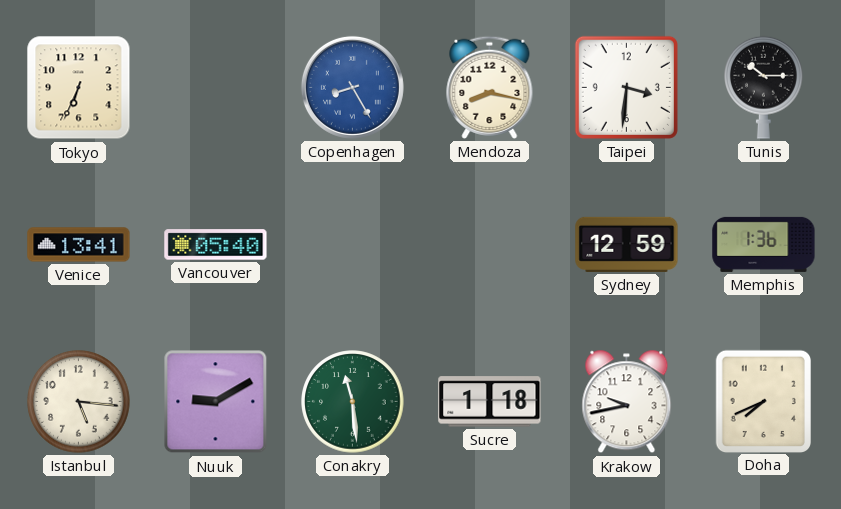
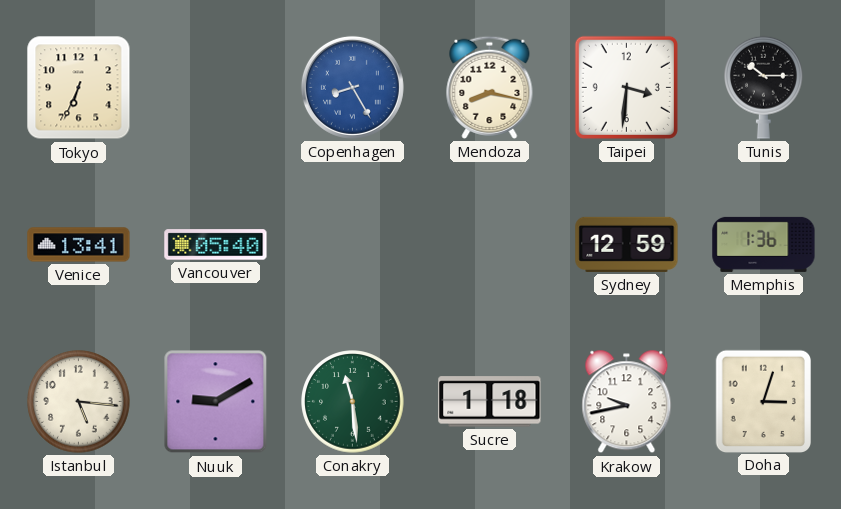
Doha: 7:41 -> 3:03
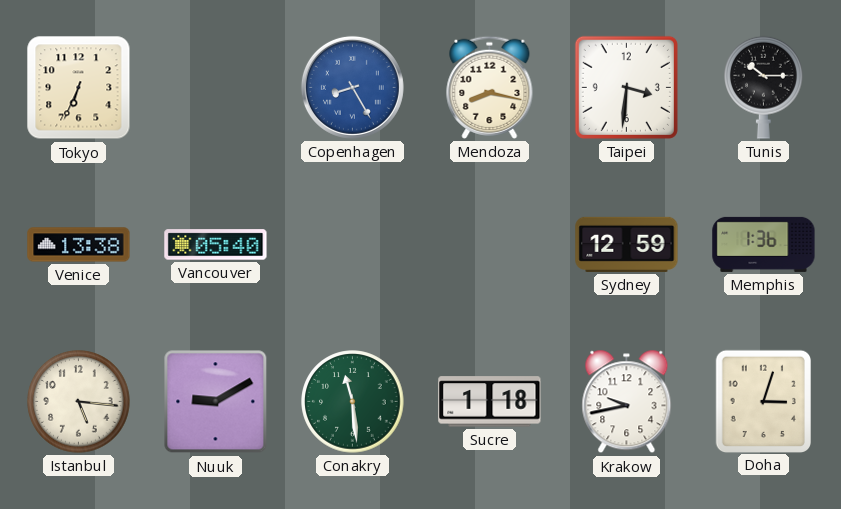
Venice: 13:41 -> 13:38
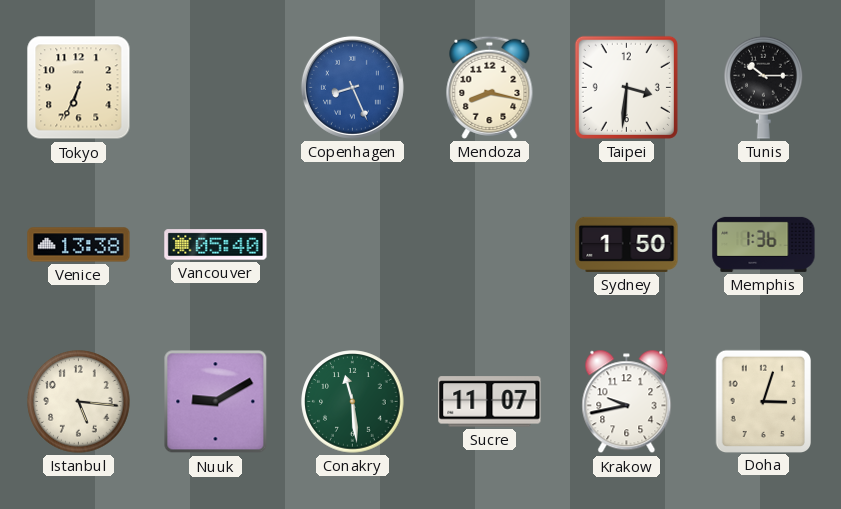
Copenhagen: 8:25 -> 8:26
Sydney: 12:59 -> 1:50
Sucre: 1:18 -> 11:07
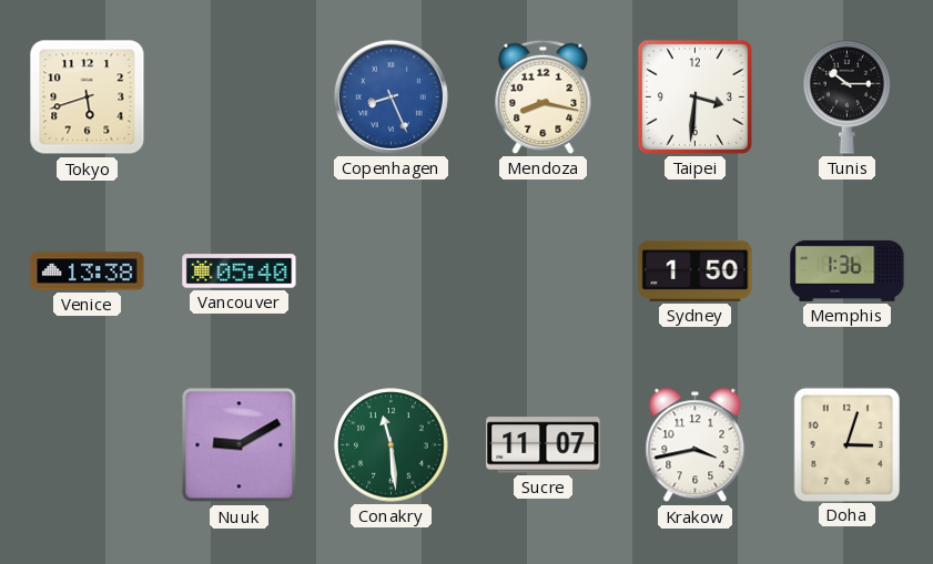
Tokyo: 6:34 -> 5:42
Istanbul: 5:16 -> none
Krakow: 9:43 -> 3:43
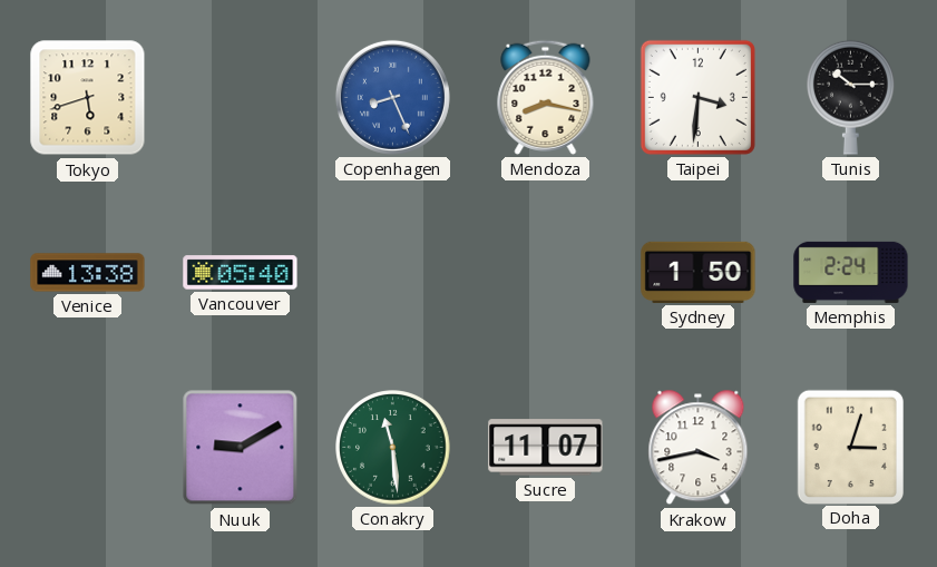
Memphis: 1:36 -> 2:24
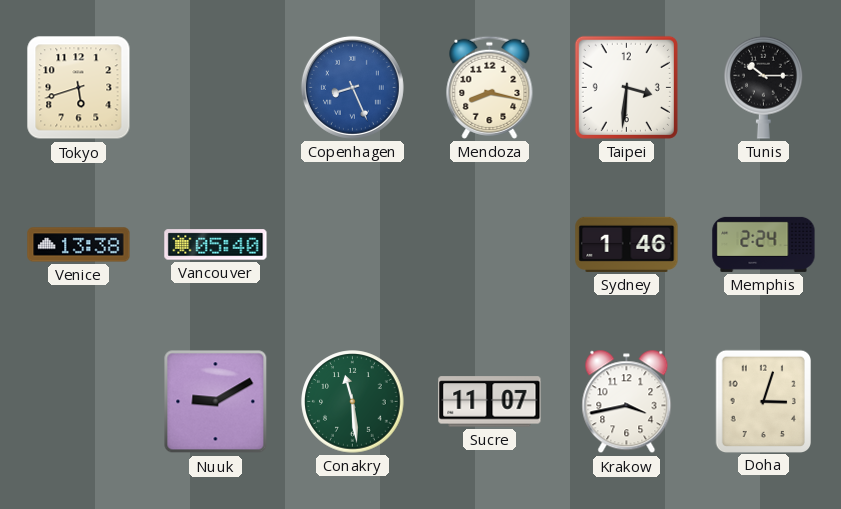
Sydney: 1:50 -> 1:46
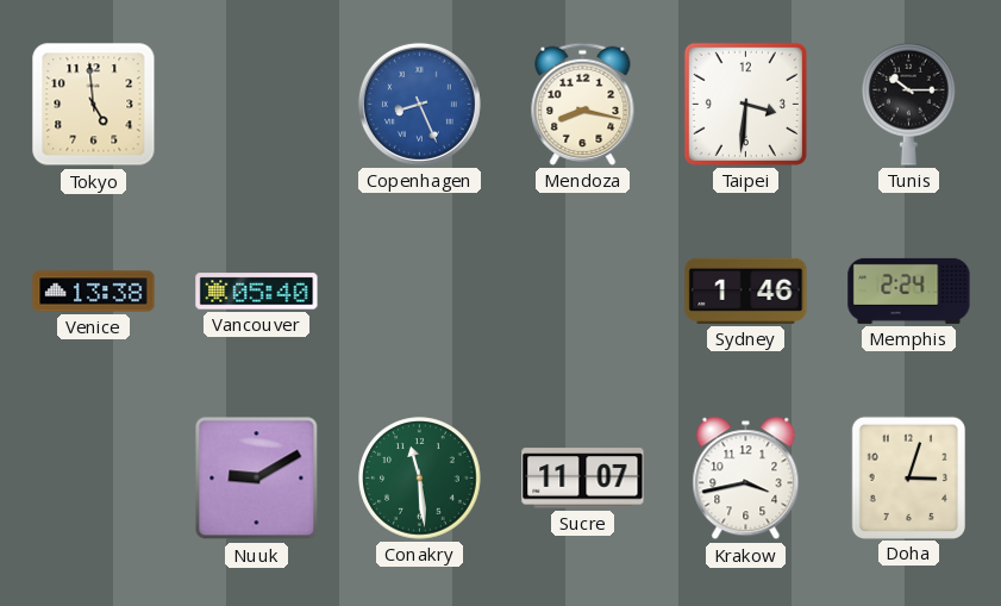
Tokyo: 5:42 -> 4:59
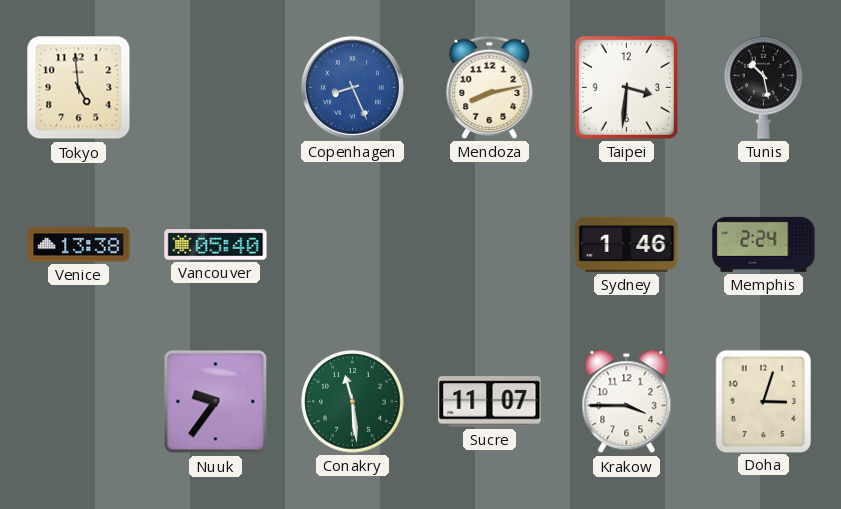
Mendoza: 8:17 -> 8:13
Tunis: 10:15 -> 10:28
Nuuk: 9:10 -> 9:36
Krakow: 3:43 -> 3:45
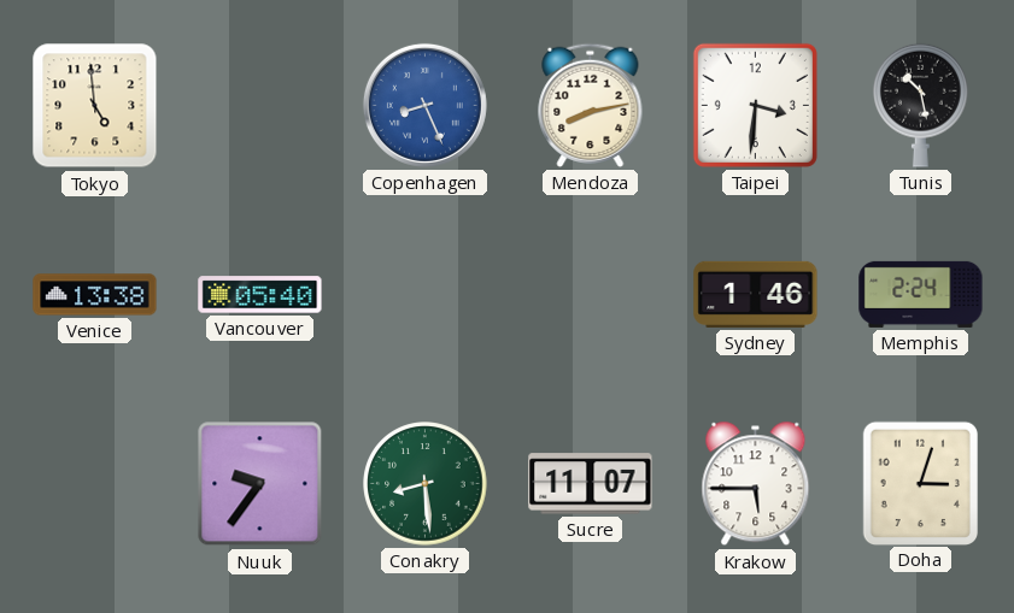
Conakry: 11:29 -> 8:29
Krakow: 3:45 -> 5:45
